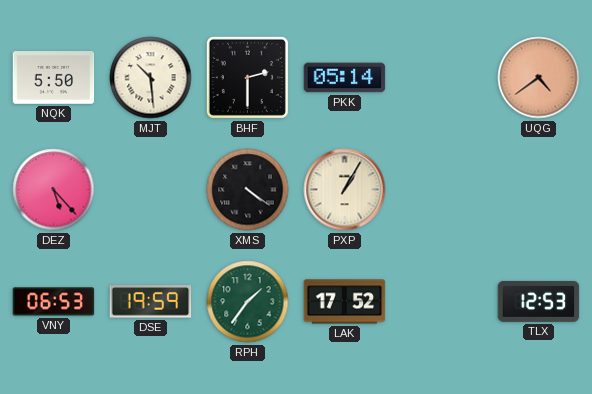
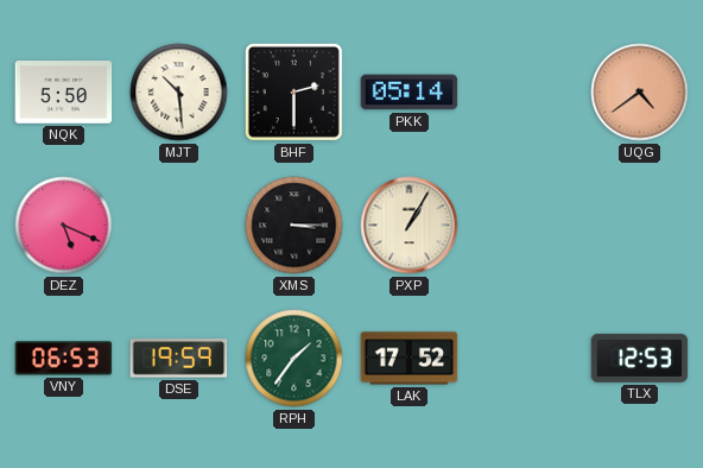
DEZ: 5:23 -> 5:19
XMS: 4:21 -> 3:15
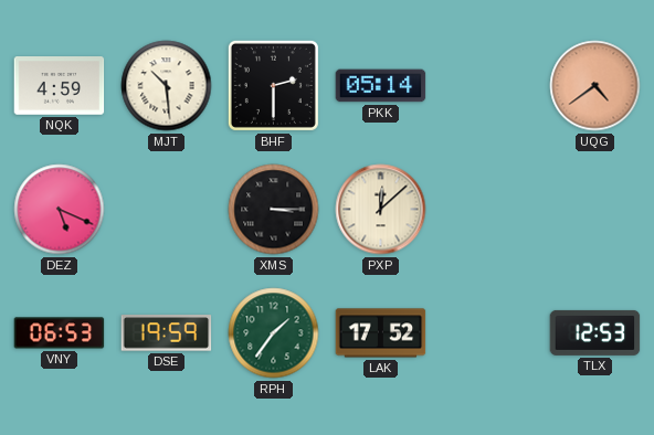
NQK: 5:50 -> 4:59
PXP: 1:05 -> 12:08
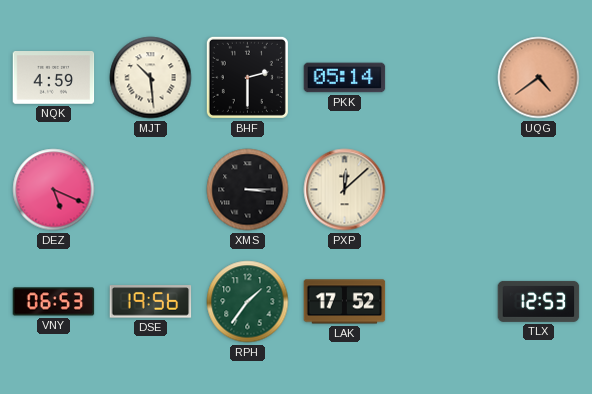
DSE: 19:59 -> 19:56
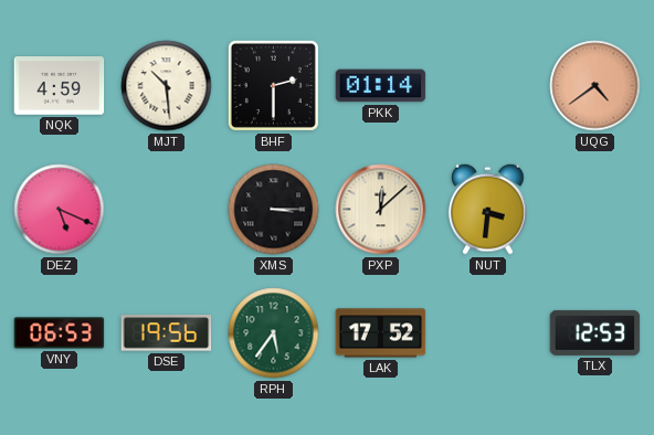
PKK: 05:14 -> 01:14
NUT: none -> 3:31
RPH: 1:36 -> 5:36
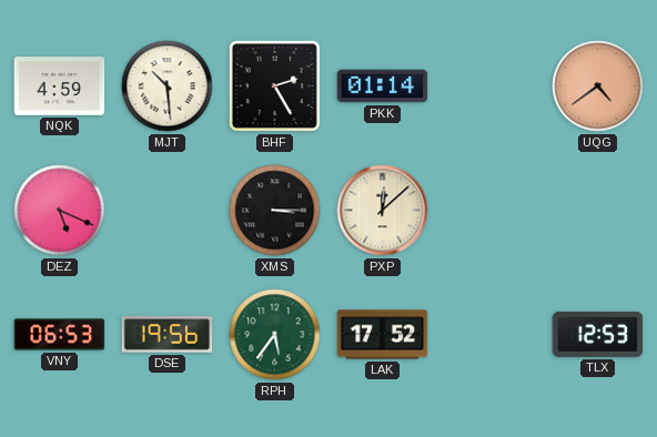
BHF: 2:30 -> 2:25
NUT: 3:31 -> none
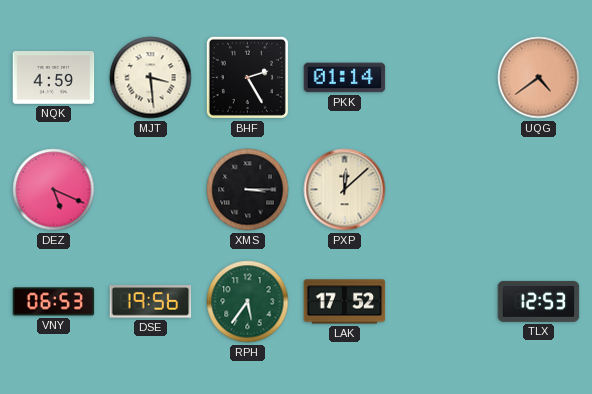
MJT: 10:29 -> 3:29
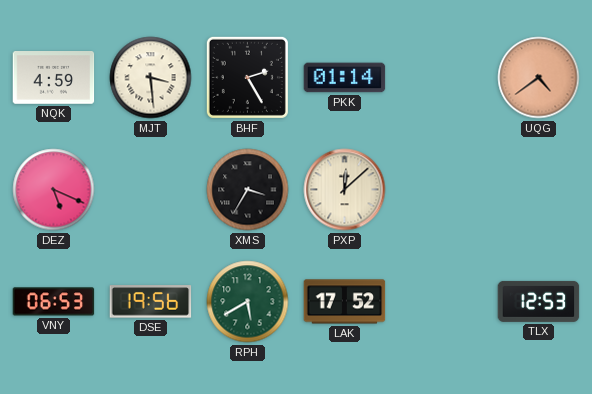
XMS: 3:15 -> 3:35
RPH: 5:36 -> 5:40
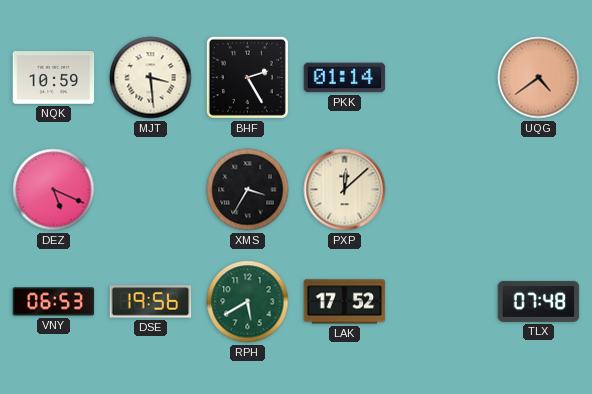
NQK: 4:59 -> 10:59
TLX: 12:53 -> 07:48
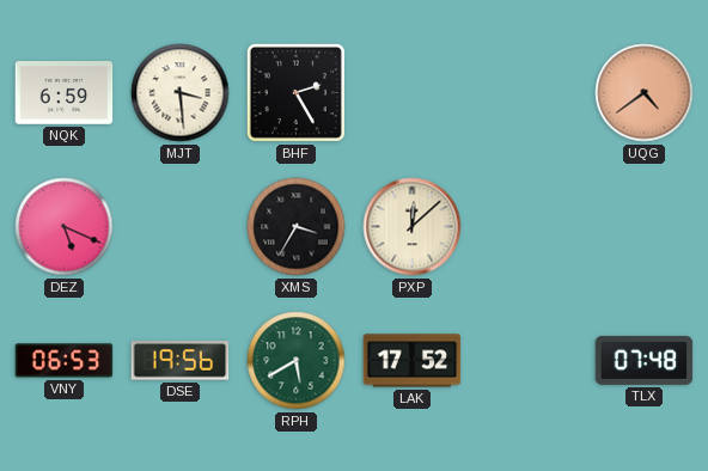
NQK: 10:59 -> 6:59
PKK: 01:14 -> none
